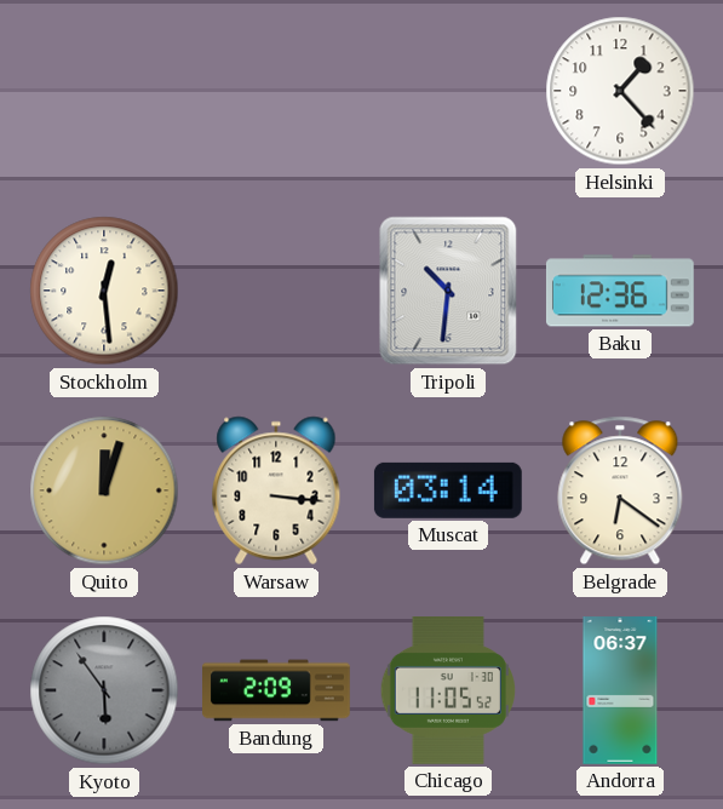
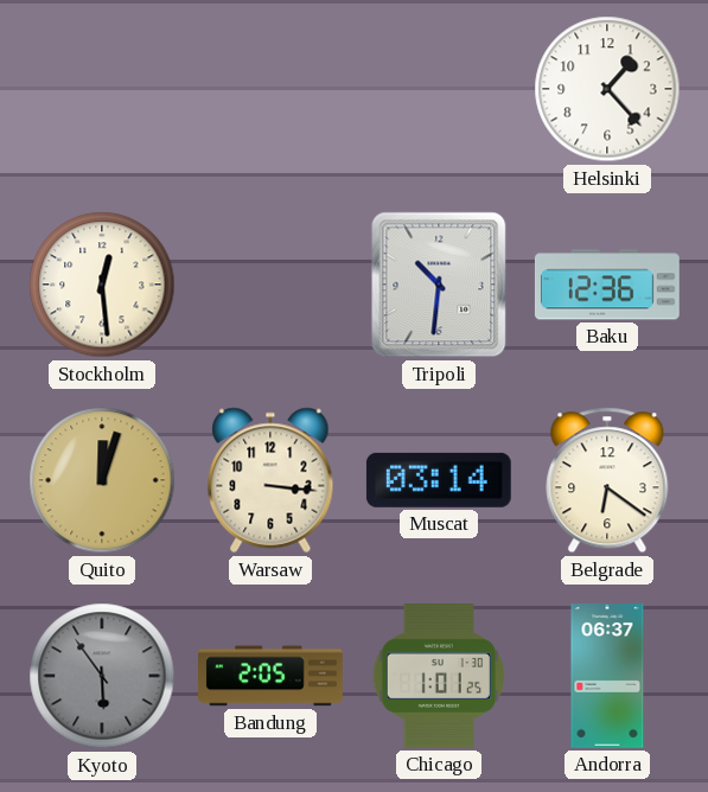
Bandung: 2:09 -> 2:05
Chicago: 11:05 -> 1:01
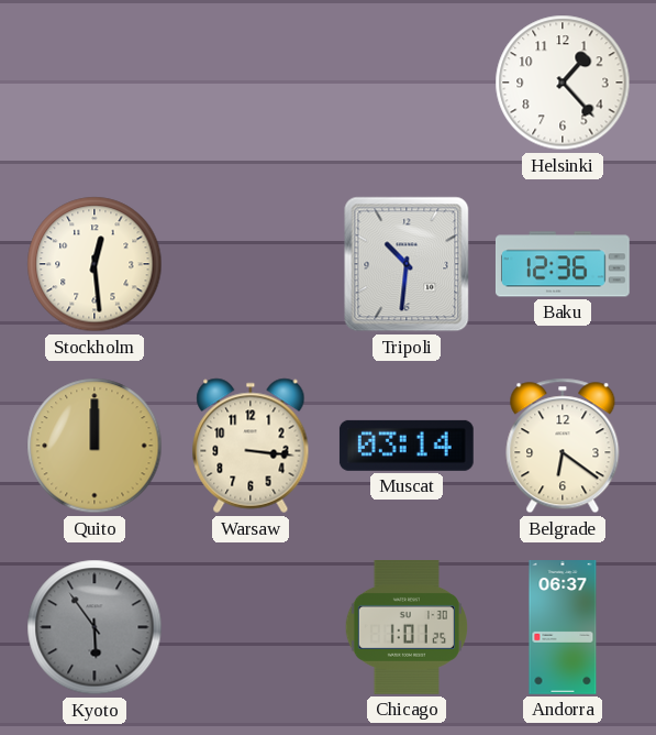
Quito: 12:03 -> 12:00
Bandung: 2:05 -> none
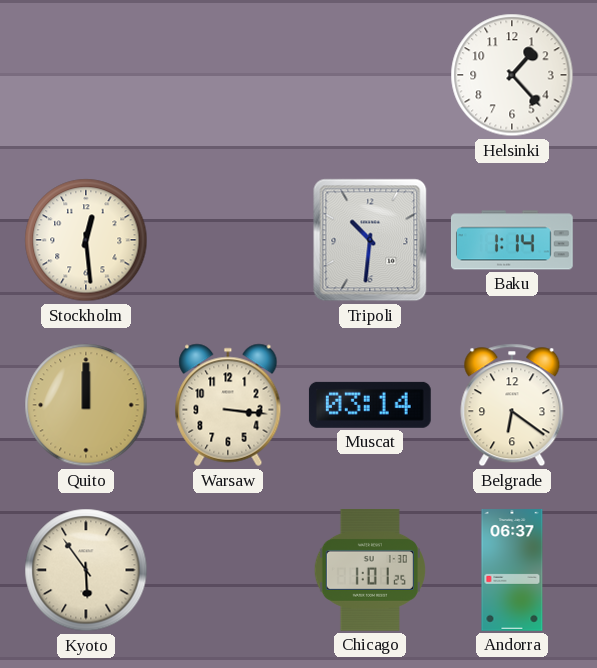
Baku: 12:36 -> 1:14
Kyoto dial: grey -> cream
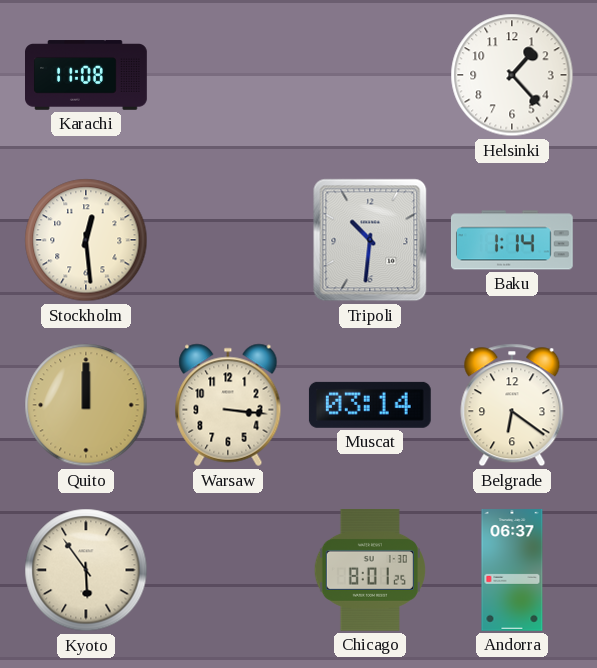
Karachi: none -> 11:08
Chicago: 1:01 -> 8:01
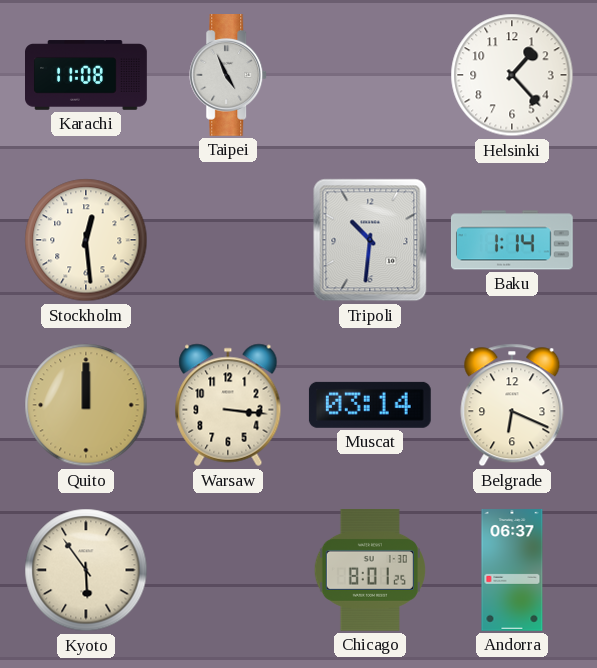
Taipei: none -> 4:56
Belgrade: 6:21 -> 6:19
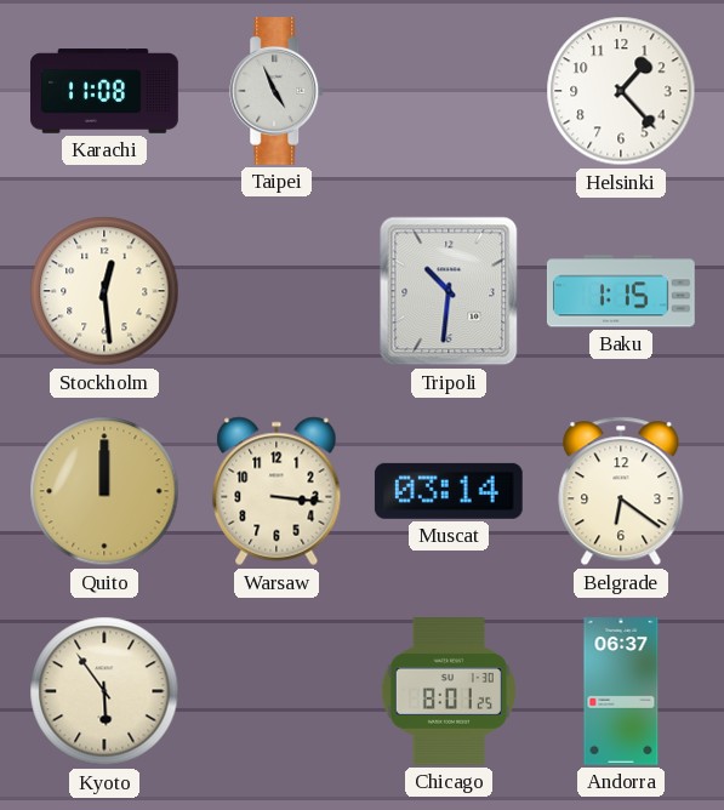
Baku: 1:14 -> 1:15
Belgrade: 6:19 -> 6:21
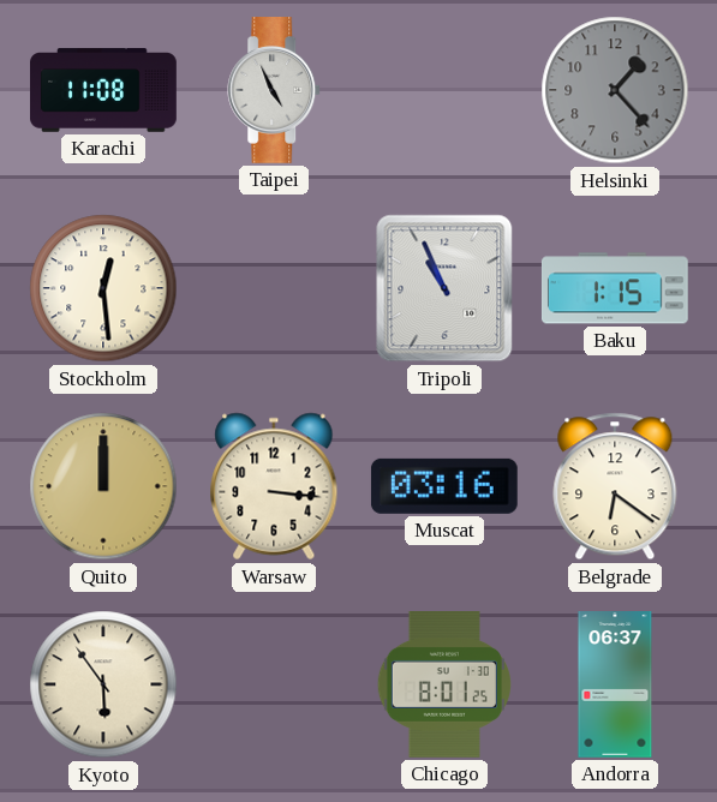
Helsinki dial: white -> grey
Tripoli: 10:31 -> 10:56
Muscat: 03:14 -> 03:16
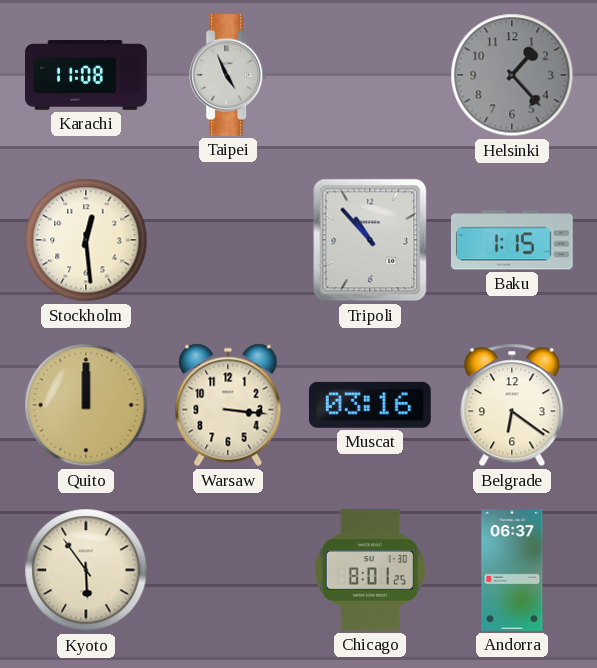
Tripoli: 10:56 -> 10:53
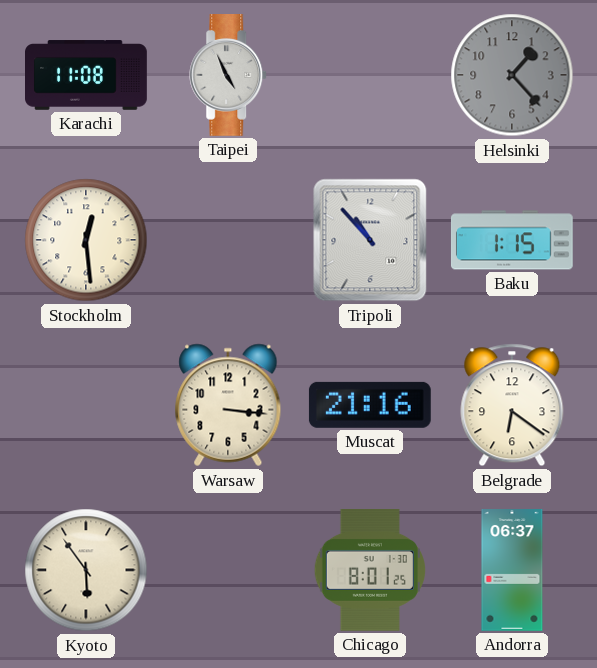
Quito: 12:00 -> none
Muscat: 03:16 -> 21:16
